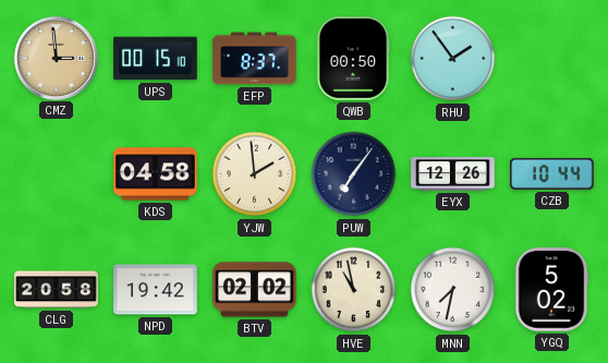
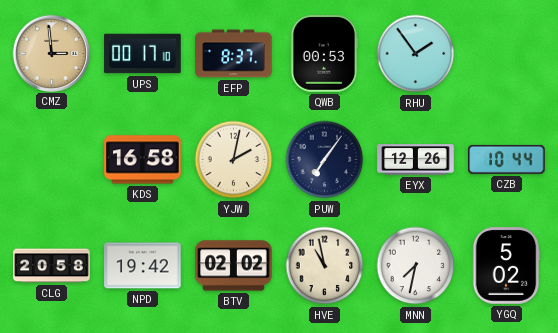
UPS: 00:15 -> 00:17
QWB: 00:50 -> 00:53
KDS: 04:58 -> 16:58
YJW: 1:59 -> 2:02
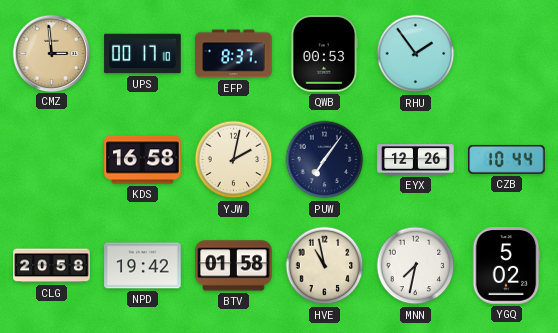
BTV: 02:02 -> 01:58
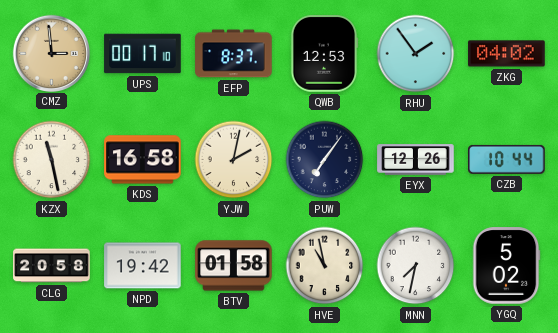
QWB: 00:53 -> 12:53
ZKG: none -> 04:02
KZX: none -> 11:28
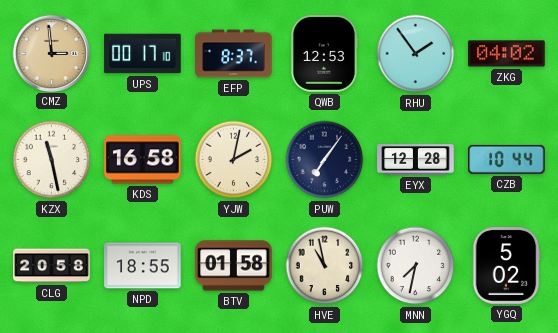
EYX: 12:26 -> 12:28
NPD: 19:42 -> 18:55
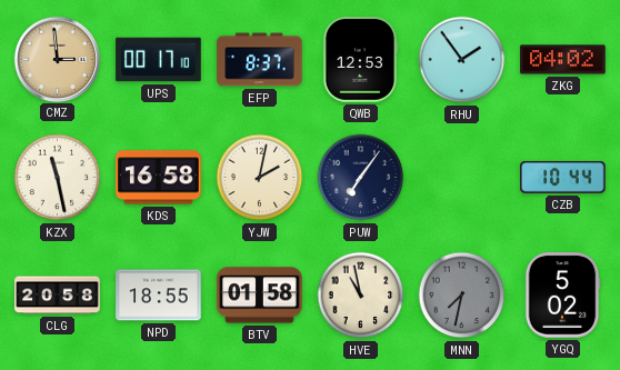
EYX: 12:28 -> none
MNN dial: white -> grey
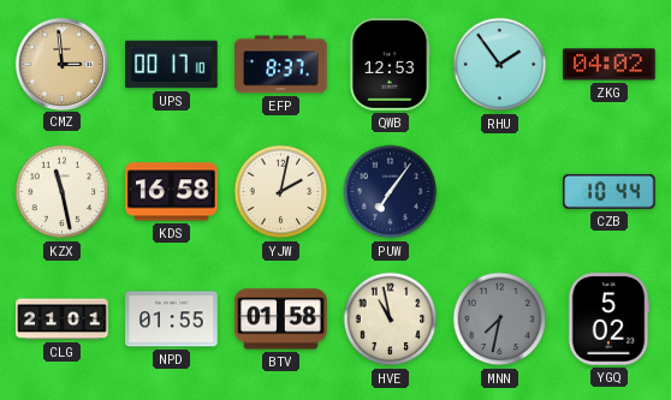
CLG: 20:58 -> 21:01
NPD: 18:55 -> 01:55
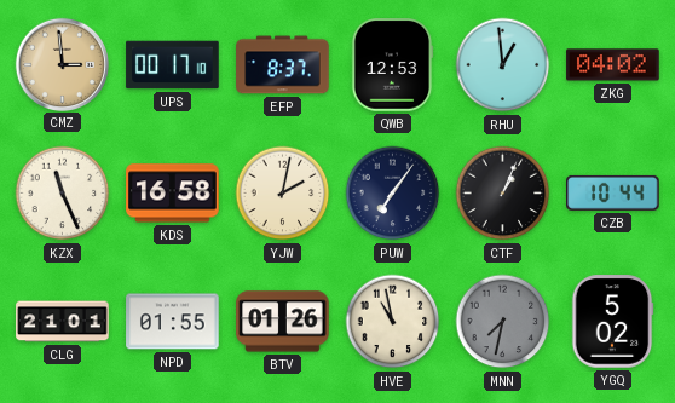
RHU: 1:54 -> 12:59
KZX: 11:28 -> 11:26
CTF: none -> 1:04
BTV: 01:58 -> 01:26
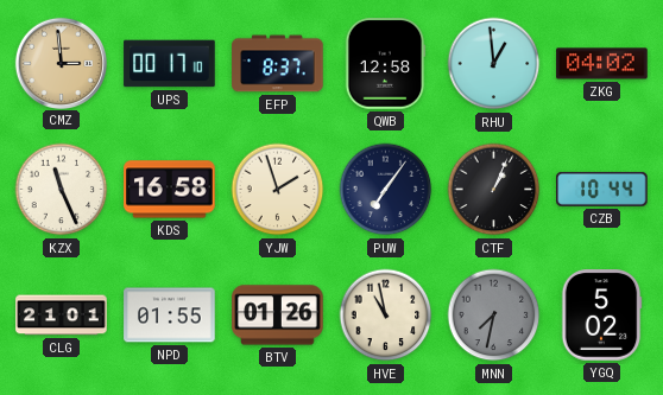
QWB: 12:53 -> 12:58
YJW: 2:02 -> 1:57
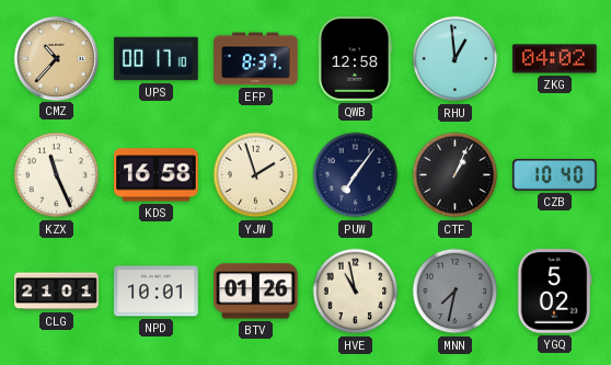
CMZ: 2:59 -> 10:37
CZB: 10:44 -> 10:40
NPD: 01:55 -> 10:01
